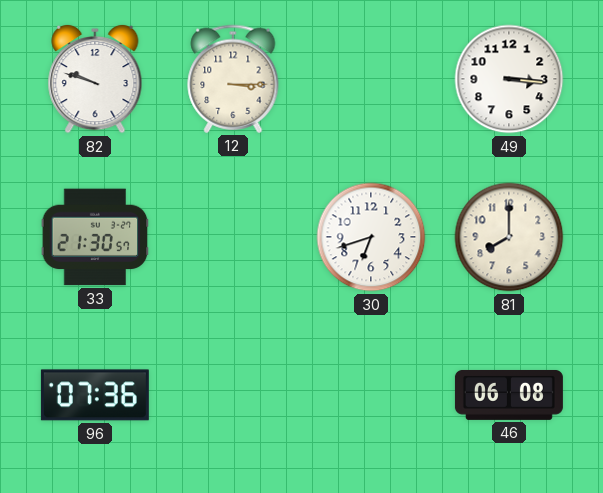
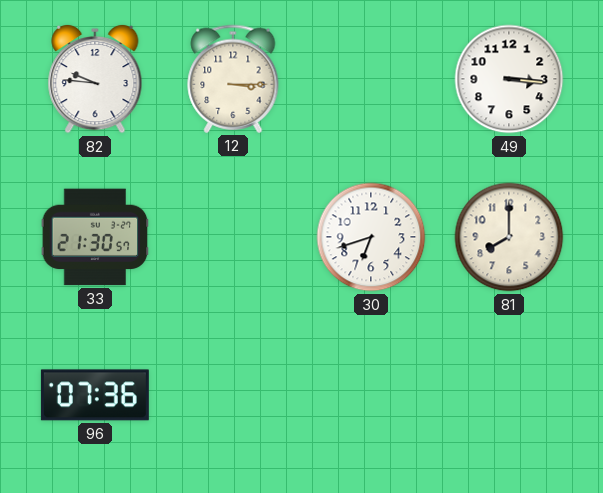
82: 9:48 -> 9:46
46: 06:08 -> none
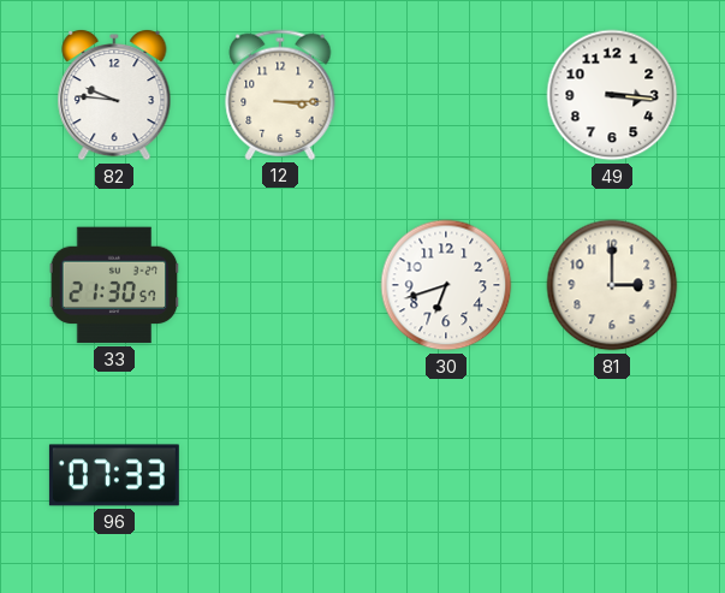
81: 8:00 -> 3:00
96: 07:36 -> 07:33
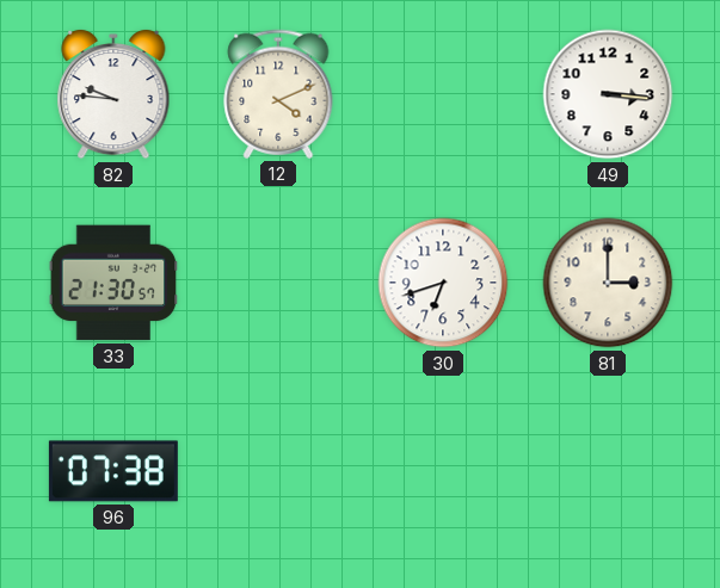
12: 3:15 -> 4:11
96: 07:33 -> 07:38
